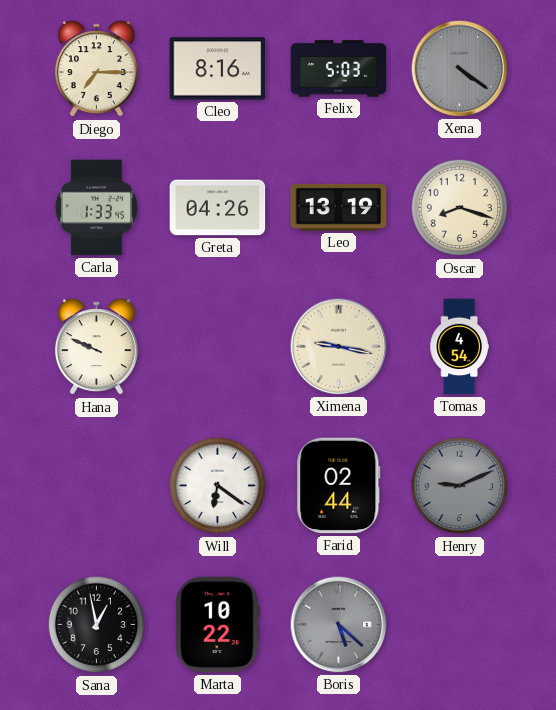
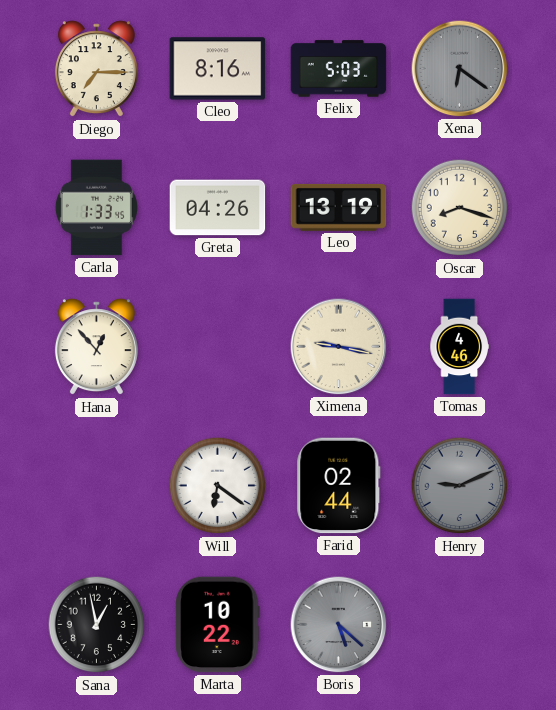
Xena: 4:21 -> 6:21
Hana: 9:49 -> 12:53
Tomas: 4:54 -> 4:46
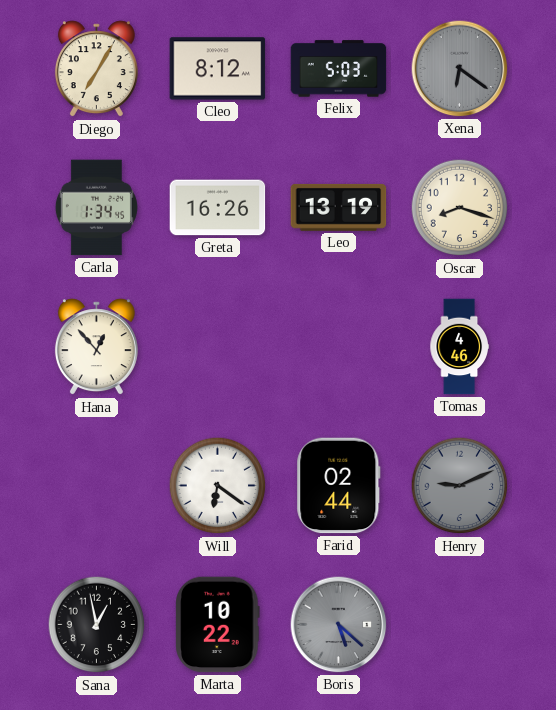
Diego: 7:15 -> 7:05
Cleo: 8:16 -> 8:12
Carla: 1:33 -> 1:34
Greta: 04:26 -> 16:26
Ximena: 9:17 -> none
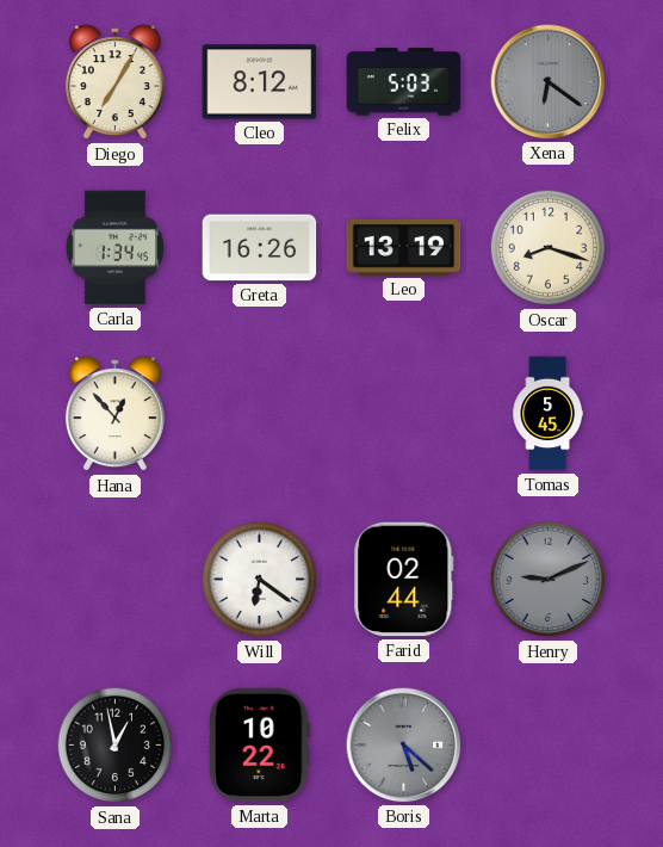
Tomas: 4:46 -> 5:45
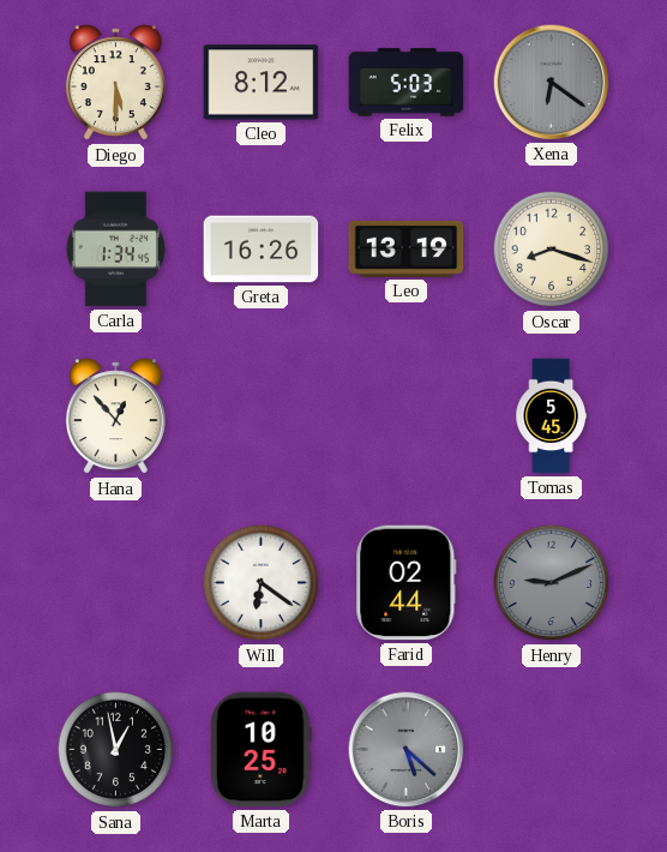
Diego: 7:05 -> 5:30
Marta: 10:22 -> 10:25
